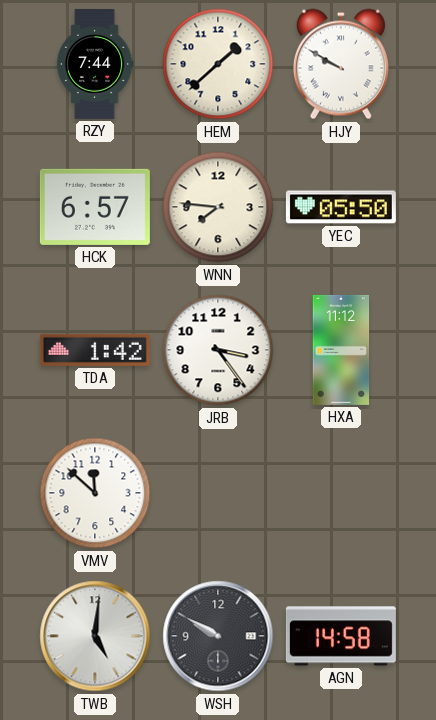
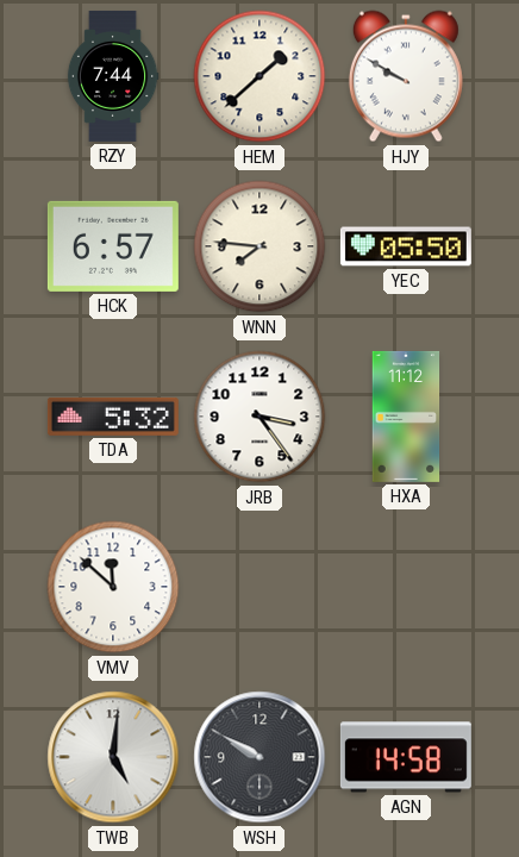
TDA: 1:42 -> 5:32
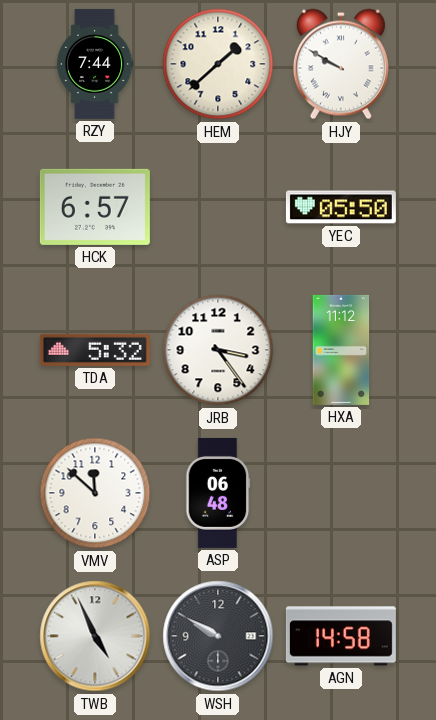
WNN: 7:46 -> none
ASP: none -> 06:48
TWB: 5:01 -> 4:56
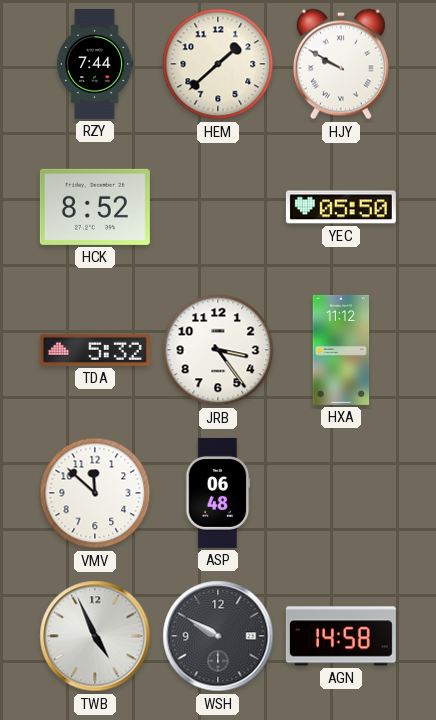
HCK: 6:57 -> 8:52
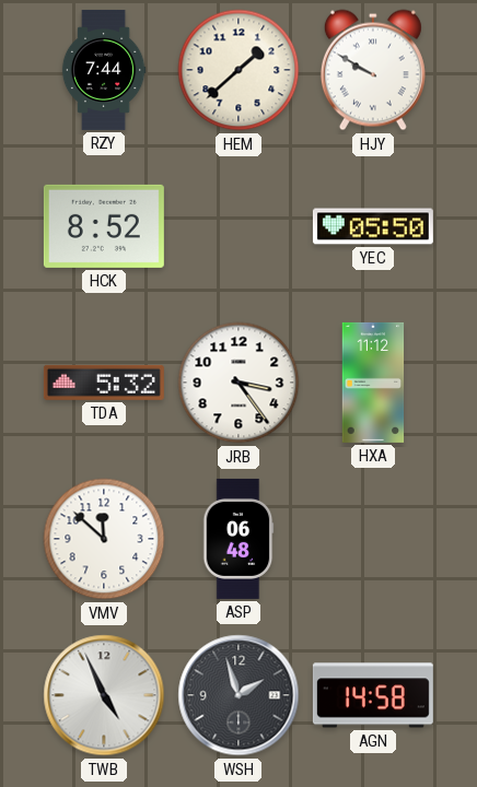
WSH: 9:50 -> 1:57
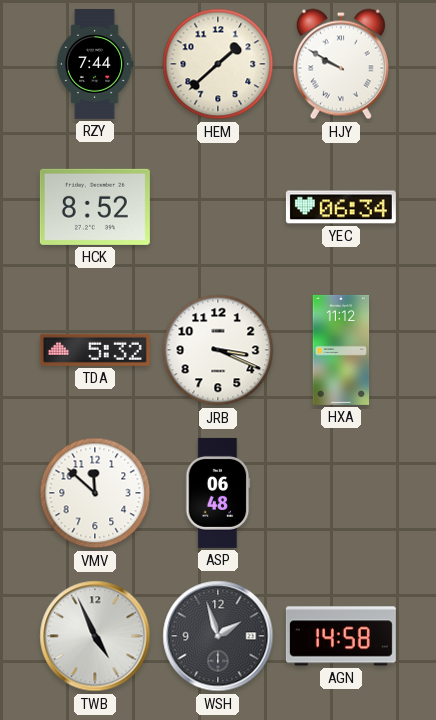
YEC: 05:50 -> 06:34
JRB: 3:24 -> 3:19
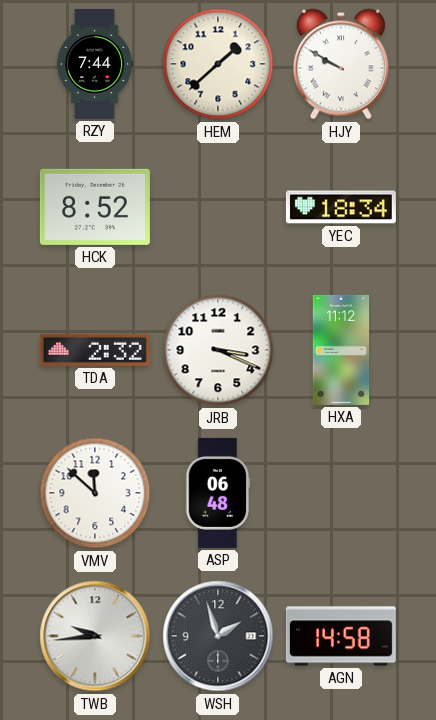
YEC: 06:34 -> 18:34
TDA: 5:32 -> 2:32
TWB: 4:56 -> 9:44
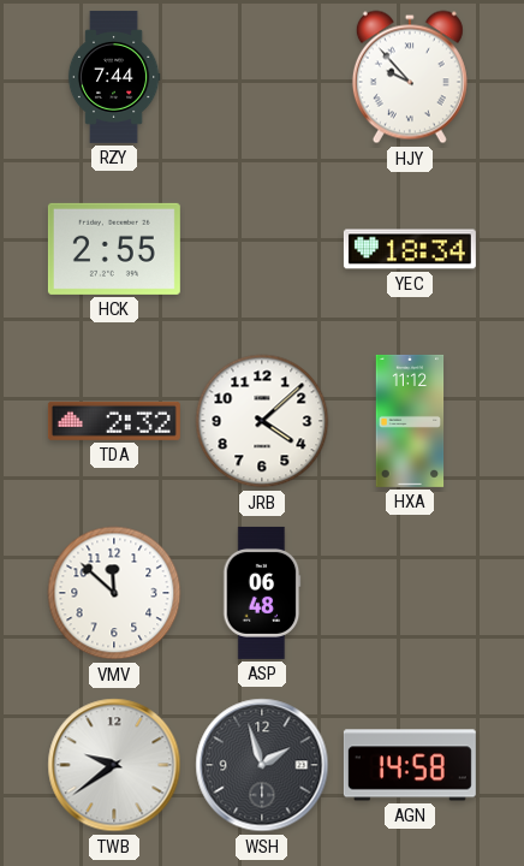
HEM: 1:38 -> none
HJY: 9:50 -> 9:53
HCK: 8:52 -> 2:55
JRB: 3:19 -> 4:08
TWB: 9:44 -> 9:39
